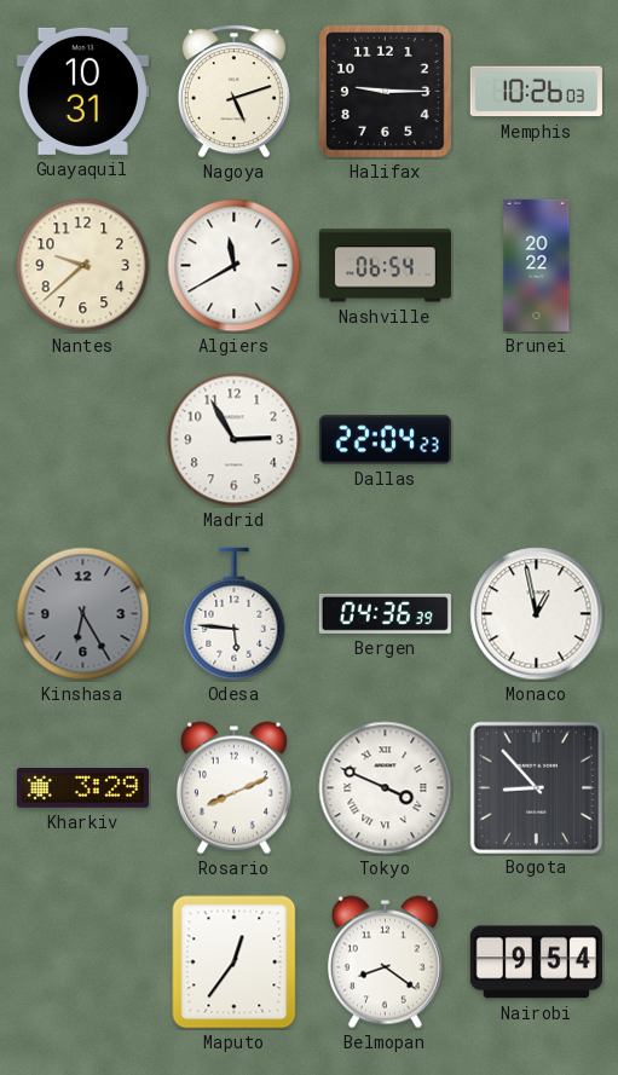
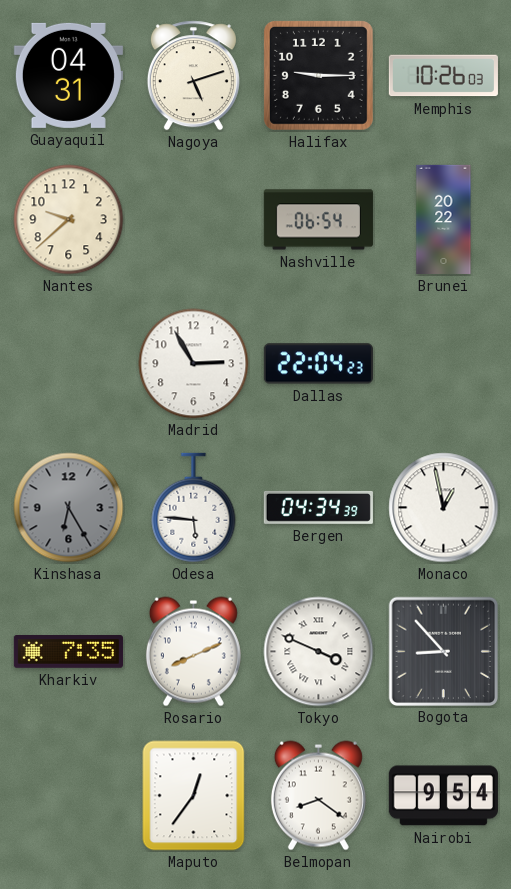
Guayaquil: 10:31 -> 04:31
Algiers: 11:40 -> none
Bergen: 04:36 -> 04:34
Kharkiv: 3:29 -> 7:35
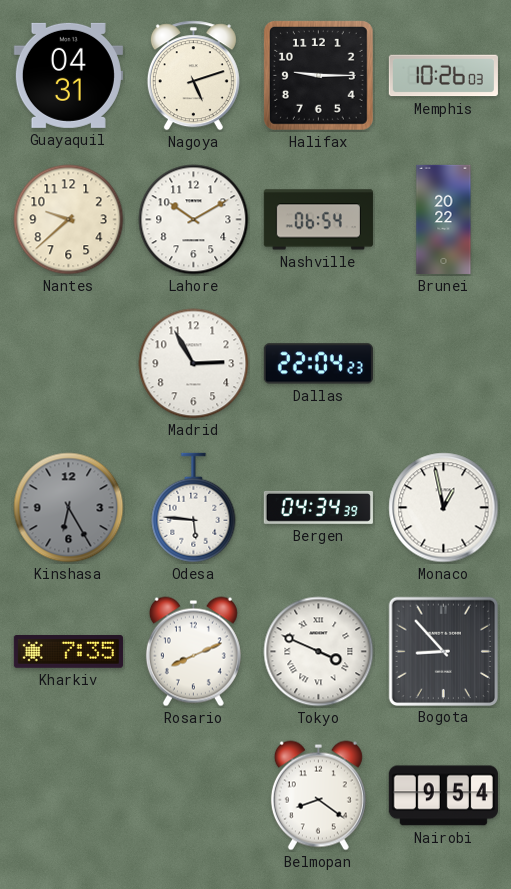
Lahore: none -> 10:10
Maputo: 12:36 -> none
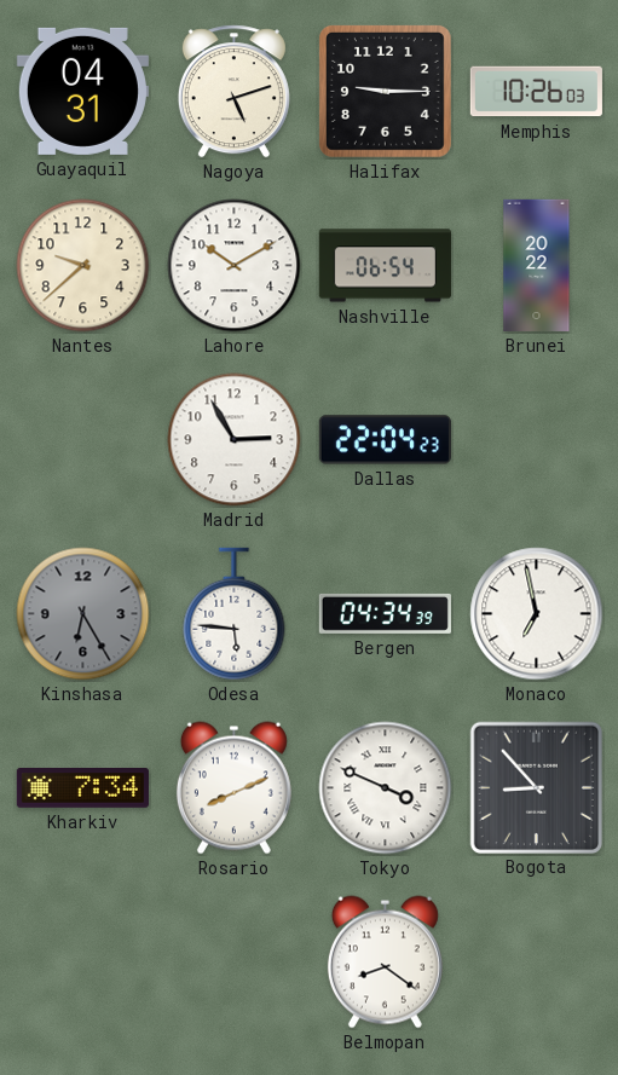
Monaco: 12:58 -> 6:58
Kharkiv: 7:35 -> 7:34
Nairobi: 9:54 -> none
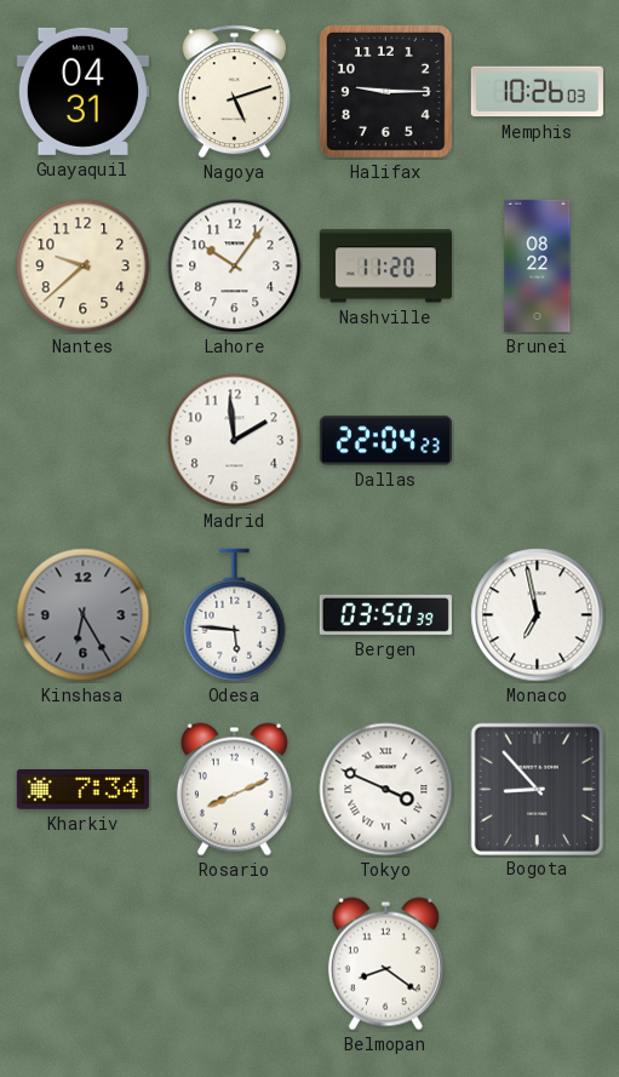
Lahore: 10:10 -> 10:06
Nashville: 06:54 -> 11:20
Brunei: 20:22 -> 08:22
Madrid: 2:55 -> 1:59
Bergen: 04:34 -> 03:50
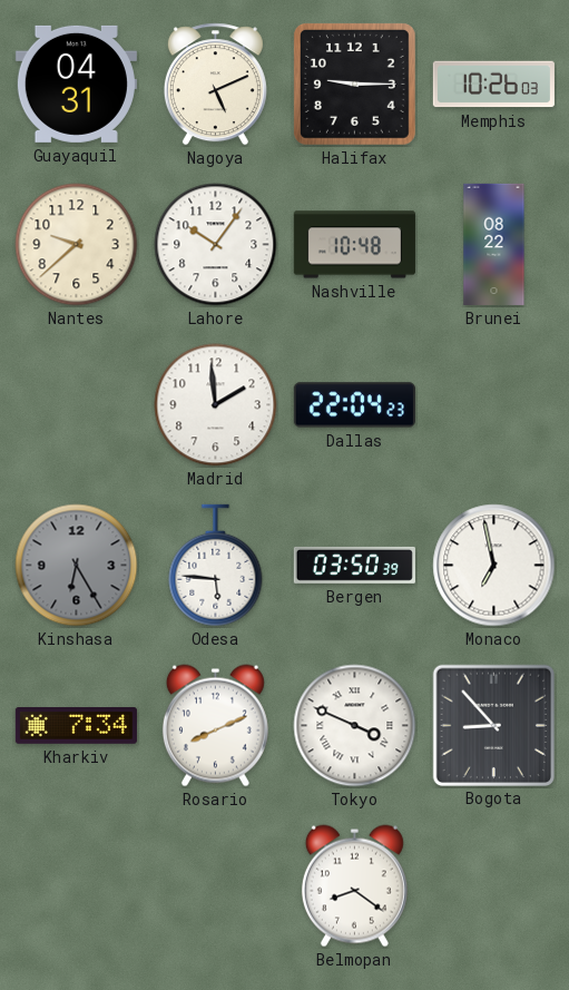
Nagoya: 5:12 -> 5:11
Nashville: 11:20 -> 10:48
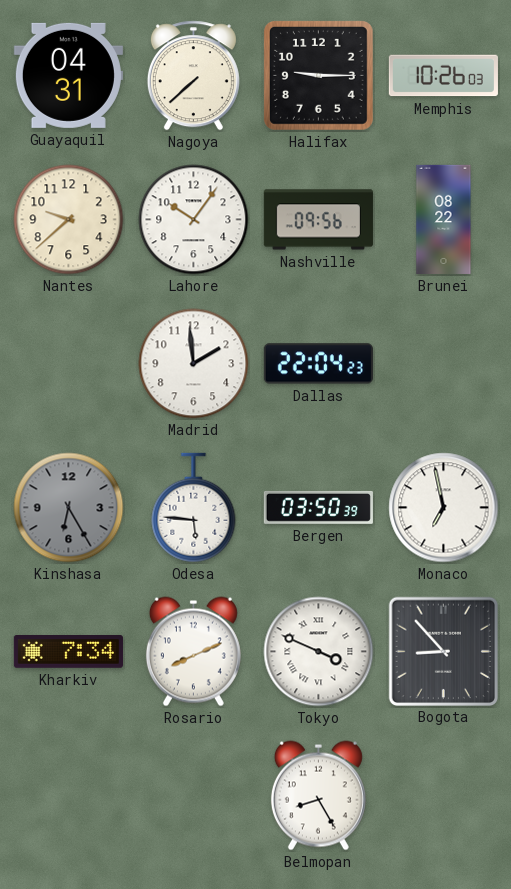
Nagoya: 5:11 -> 7:38
Nashville: 10:48 -> 09:56
Belmopan: 8:21 -> 8:25
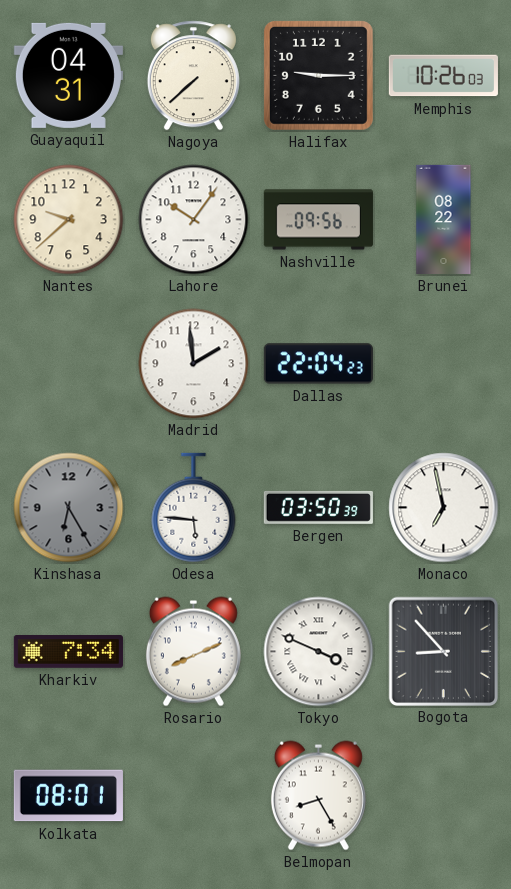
Kolkata: none -> 08:01
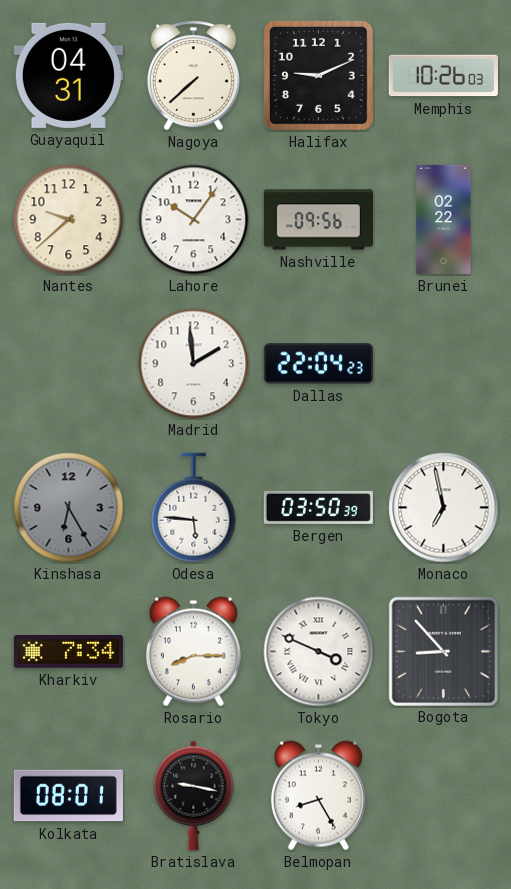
Halifax: 9:15 -> 9:11
Brunei: 08:22 -> 02:22
Rosario: 8:11 -> 8:15
Bratislava: none -> 9:17
